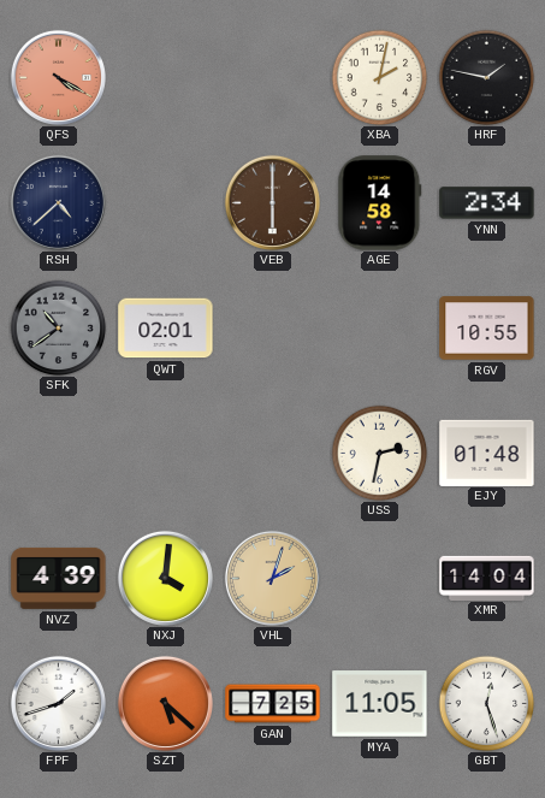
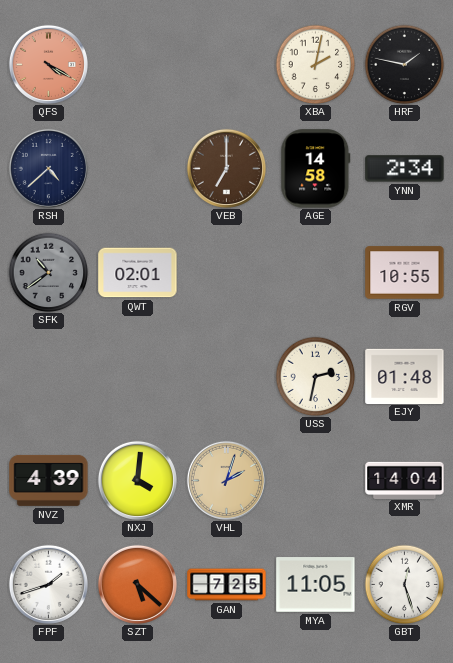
VEB: 6:00 -> 7:00
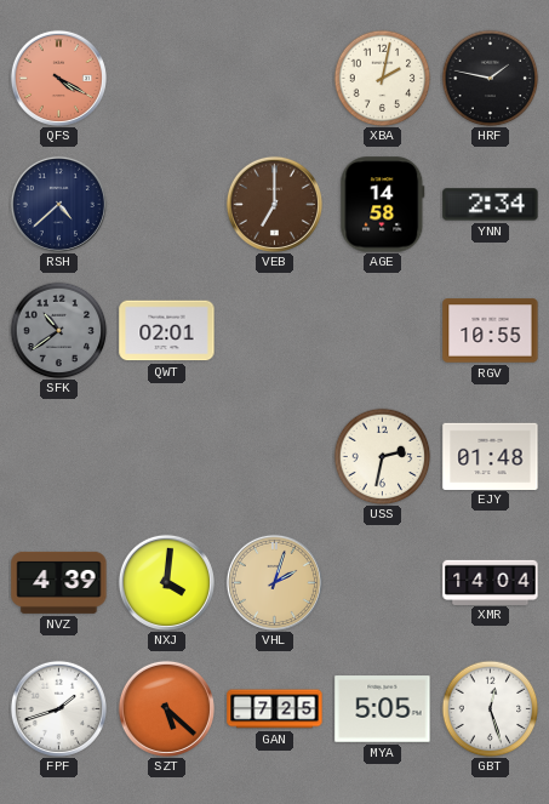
MYA: 11:05 -> 5:05
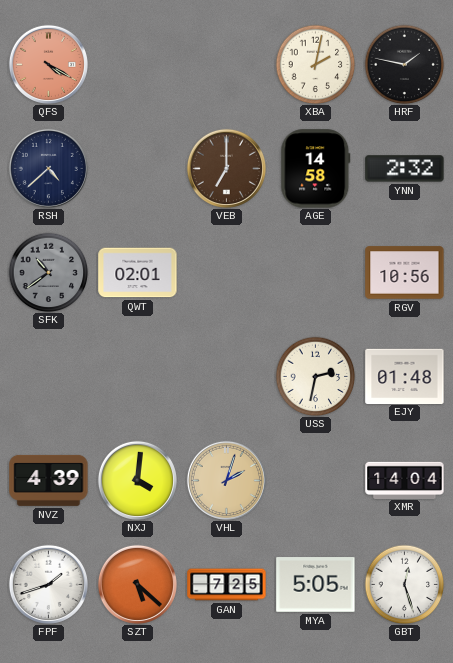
YNN: 2:34 -> 2:32
RGV: 10:55 -> 10:56
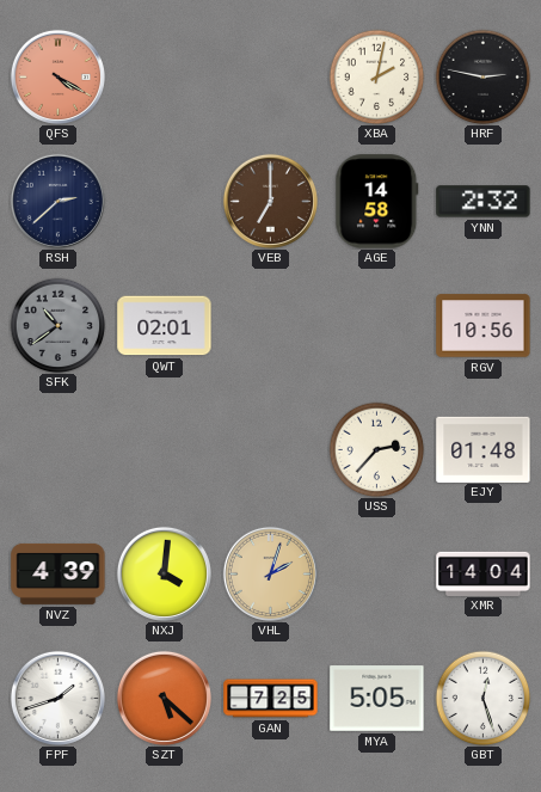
HRF: 1:47 -> 2:47
RSH: 4:38 -> 2:38
USS: 2:32 -> 2:37
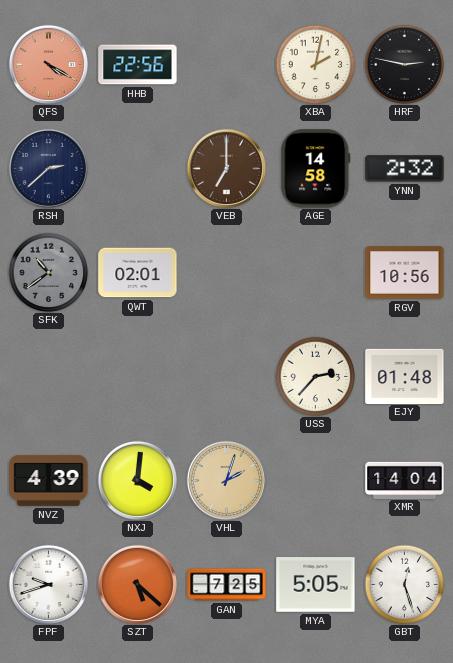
HHB: none -> 22:56
FPF: 1:42 -> 9:42
